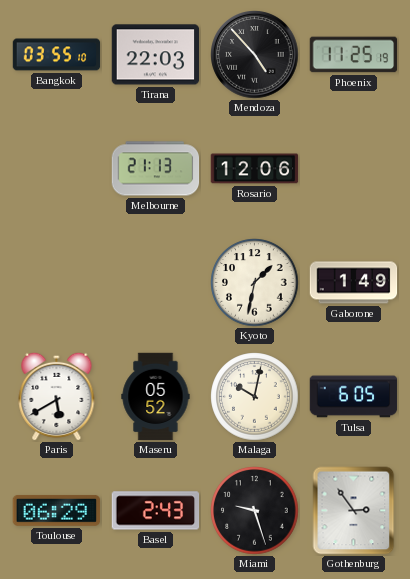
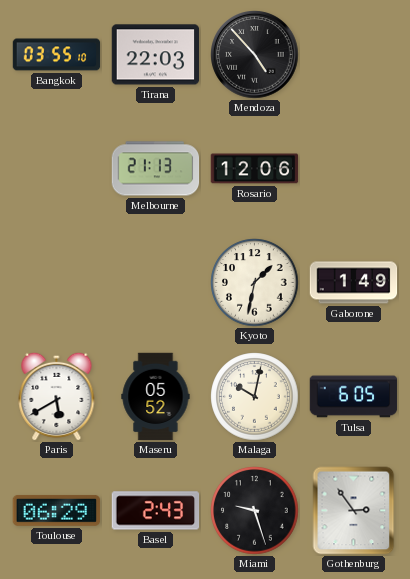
Phoenix: 11:25 -> none
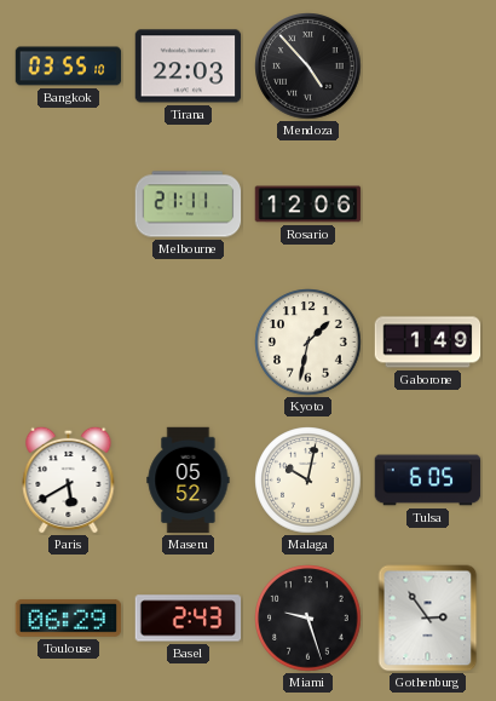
Melbourne: 21:13 -> 21:11
